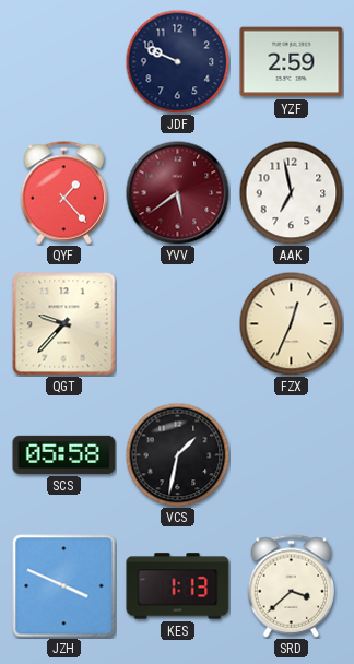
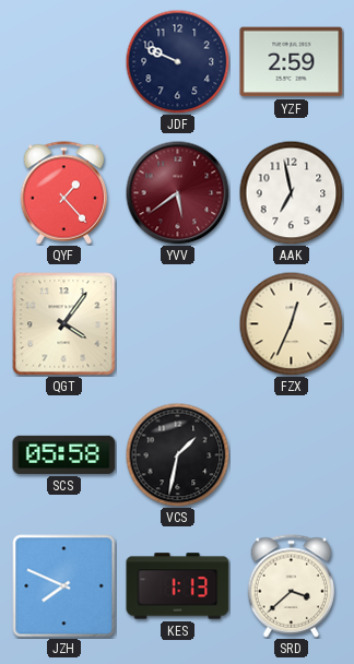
QGT: 9:37 -> 4:06
JZH: 3:49 -> 7:49
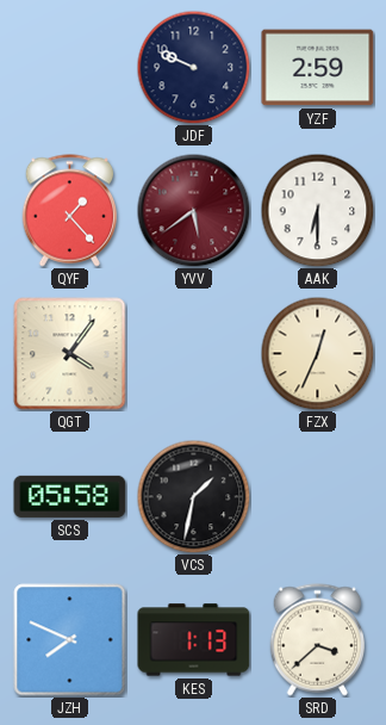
AAK: 6:58 -> 6:30
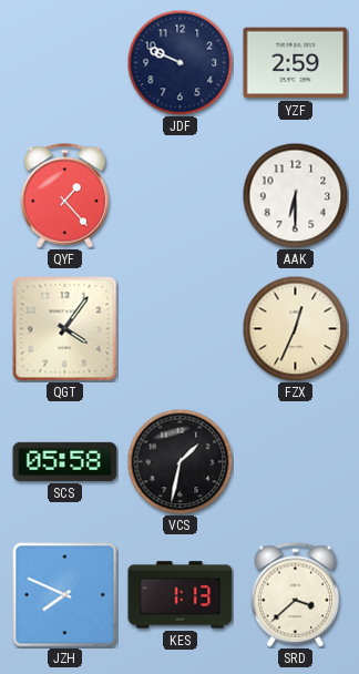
YVV: 5:39 -> none
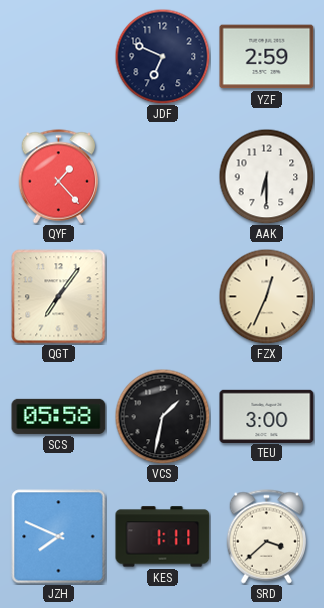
JDF: 9:49 -> 6:49
QGT: 4:06 -> 7:06
TEU: none -> 3:00
KES: 1:13 -> 1:11
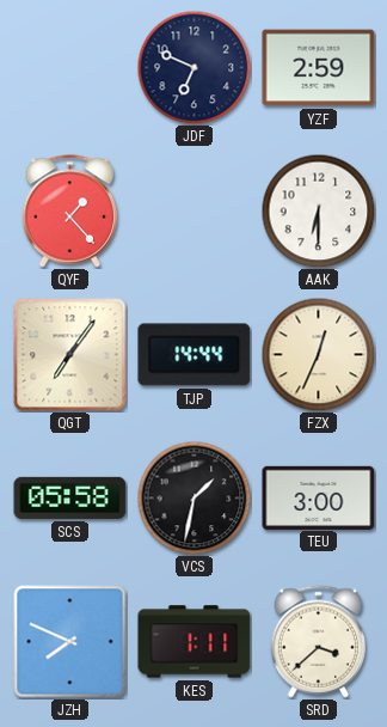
TJP: none -> 14:44
